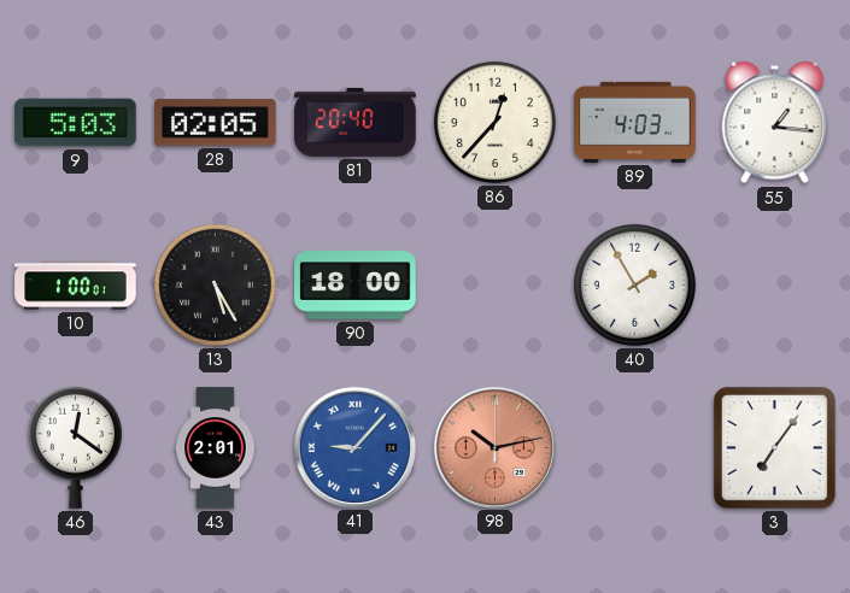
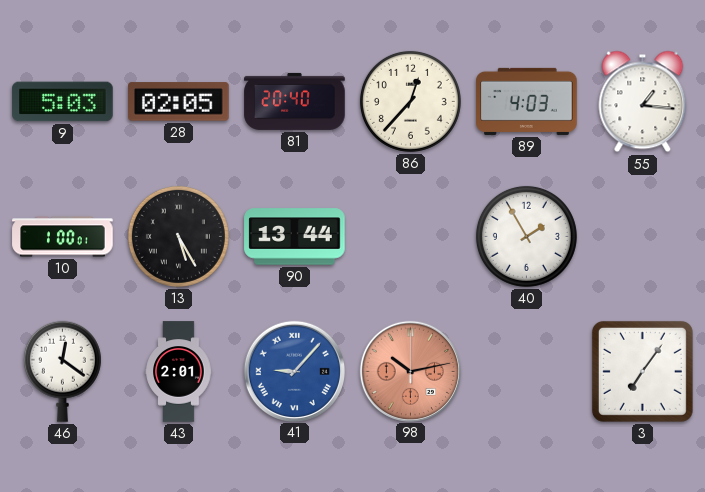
90: 18:00 -> 13:44
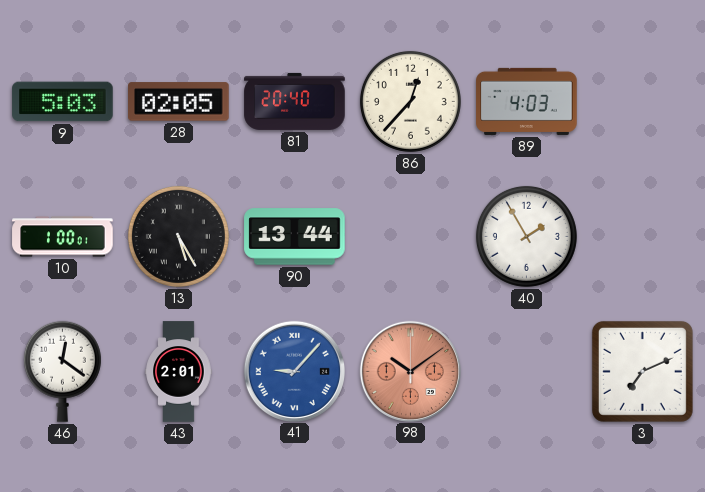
55: 1:16 -> none
98: 10:13 -> 10:09
3: 7:06 -> 7:11
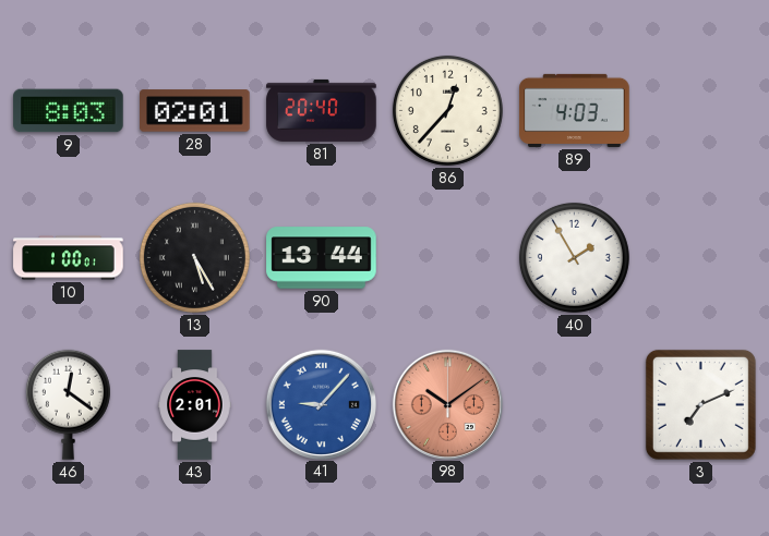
9: 5:03 -> 8:03
28: 02:05 -> 02:01
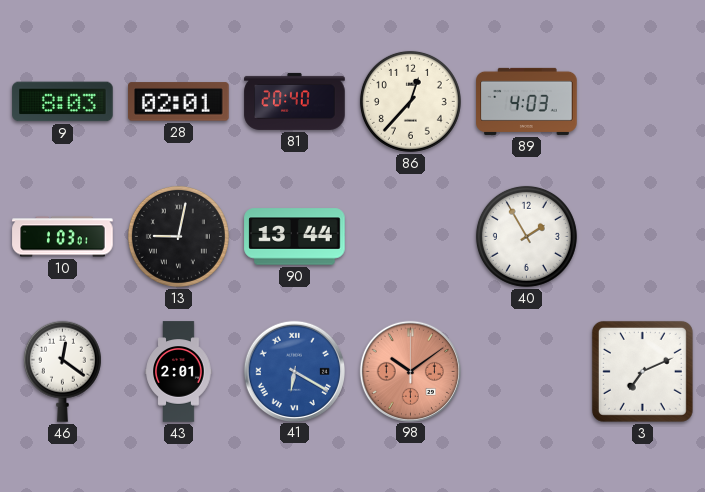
10: 1:00 -> 1:03
13: 5:25 -> 9:02
41: 9:07 -> 6:20
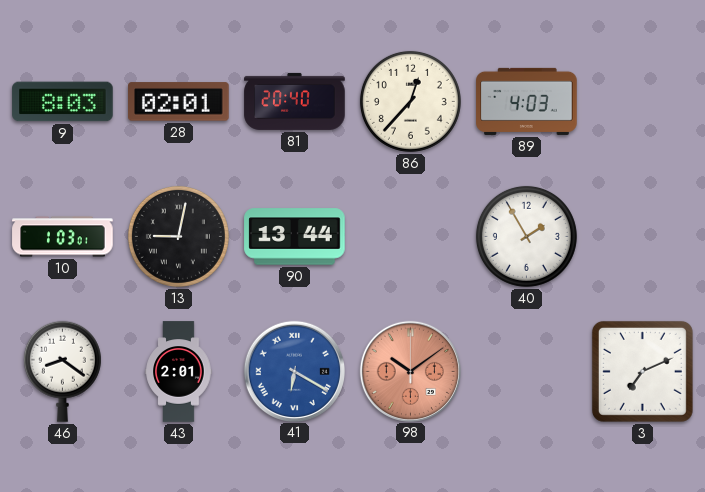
46: 12:21 -> 8:21
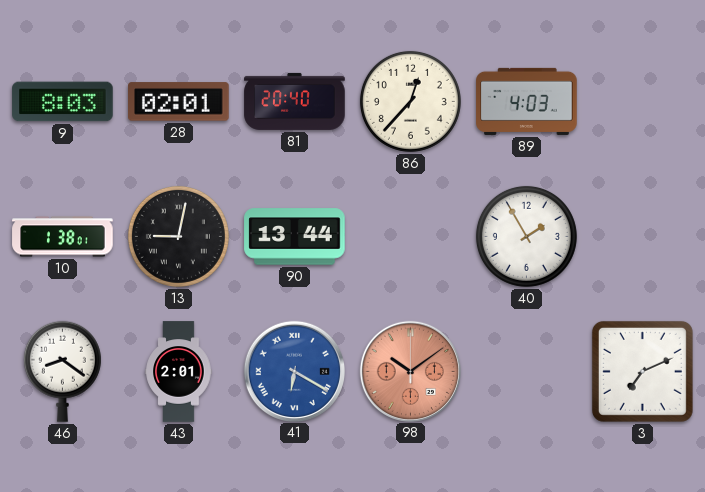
10: 1:03 -> 1:38
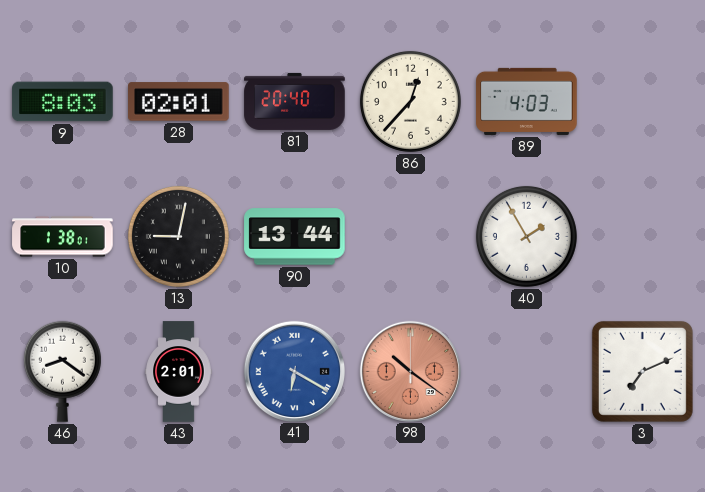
98: 10:09 -> 10:21
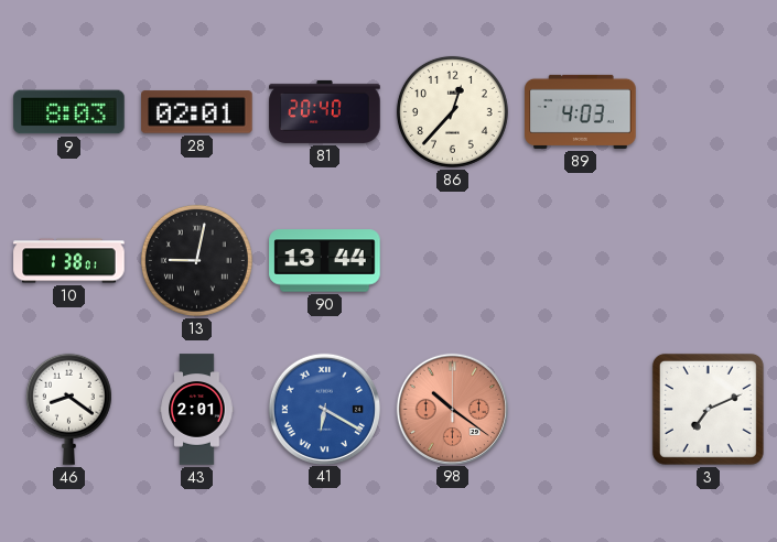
40: 1:55 -> none
